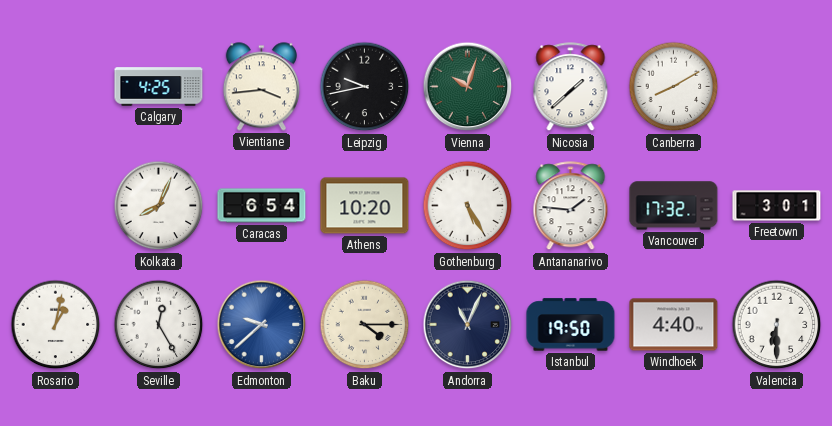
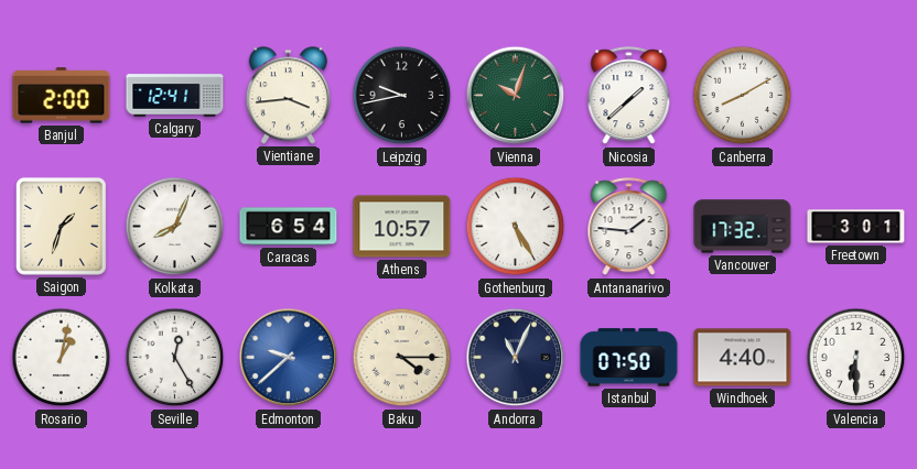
Banjul: none -> 2:00
Calgary: 4:25 -> 12:41
Saigon: none -> 1:33
Athens: 10:20 -> 10:57
Istanbul: 19:50 -> 07:50
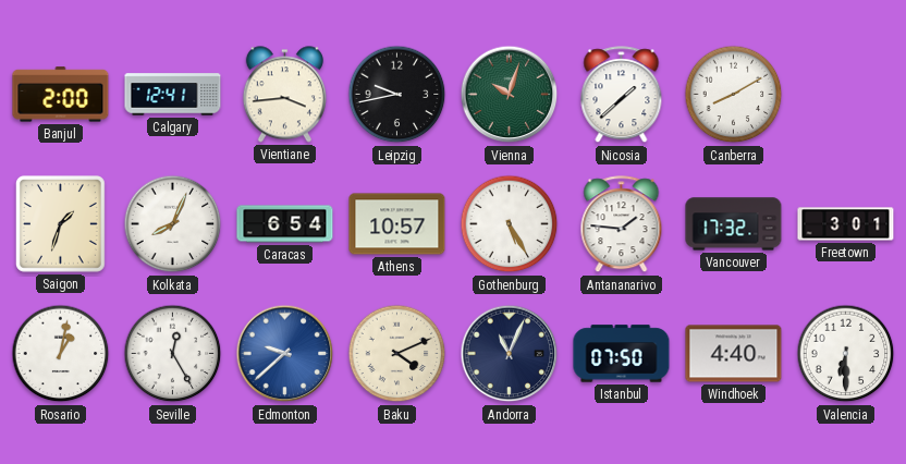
Baku: 4:15 -> 4:11
